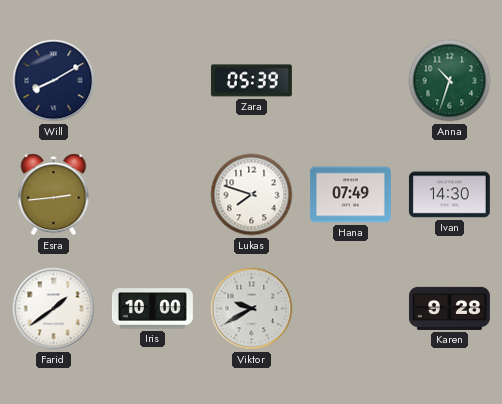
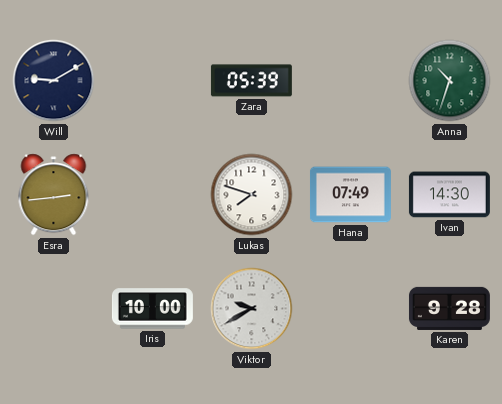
Will: 8:10 -> 9:10
Farid: 1:39 -> none
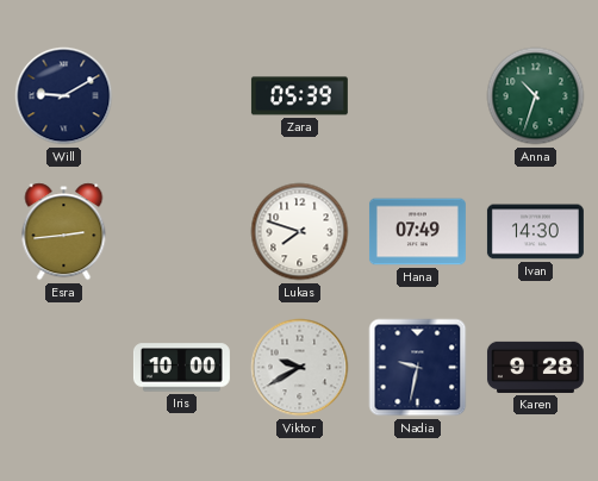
Nadia: none -> 9:32
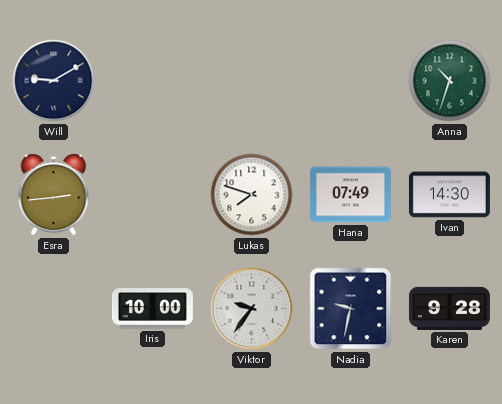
Zara: 05:39 -> none
Viktor: 9:40 -> 9:36
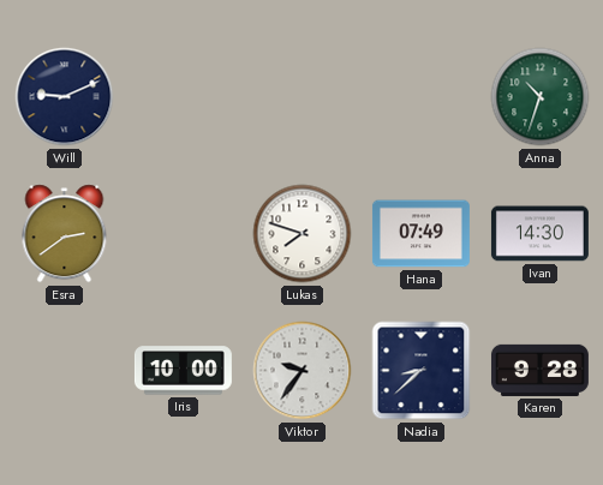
Will: 9:10 -> 9:11
Esra: 2:44 -> 2:39
Nadia: 9:32 -> 8:38
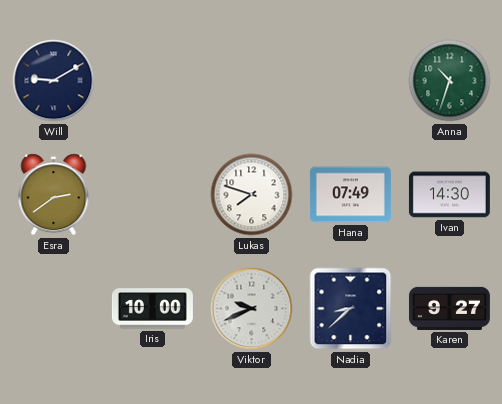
Will: 9:11 -> 9:10
Viktor: 9:36 -> 9:41
Karen: 9:28 -> 9:27
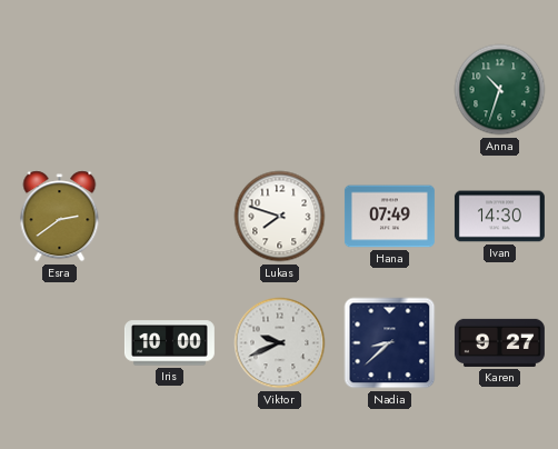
Will: 9:10 -> none
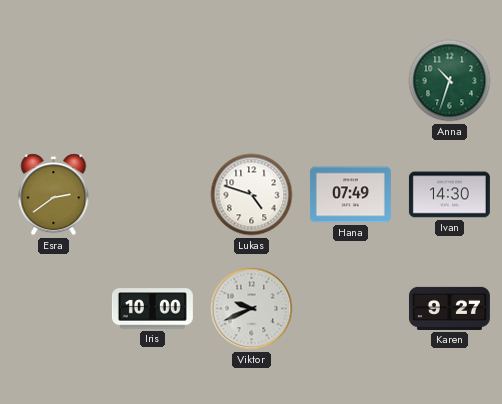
Lukas: 7:48 -> 4:48
Nadia: 8:38 -> none
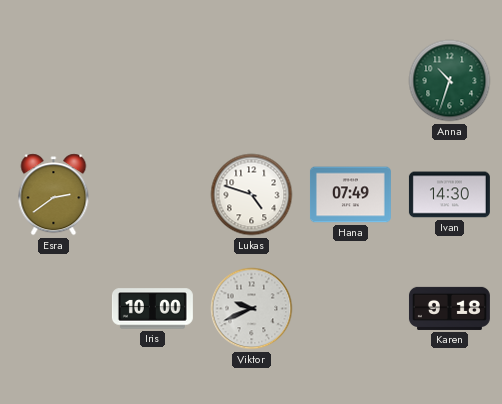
Karen: 9:27 -> 9:18
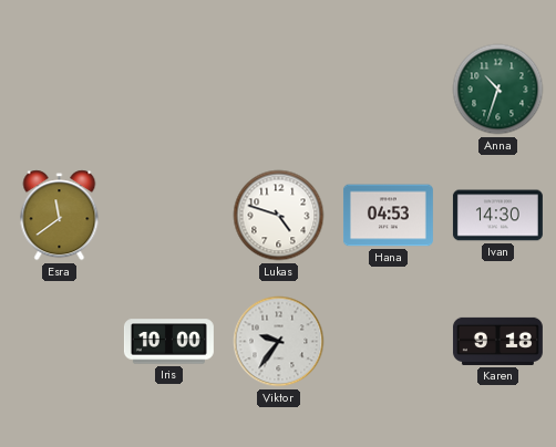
Esra: 2:39 -> 11:39
Hana: 07:49 -> 04:53
Viktor: 9:41 -> 9:36
